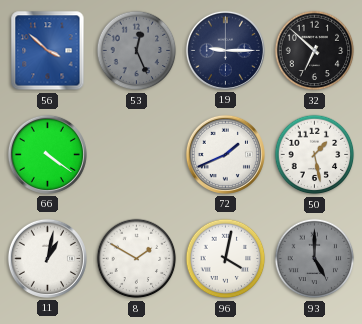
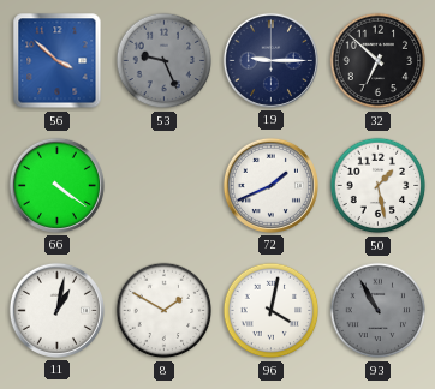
53: 12:26 -> 9:26
93: 5:00 -> 10:55
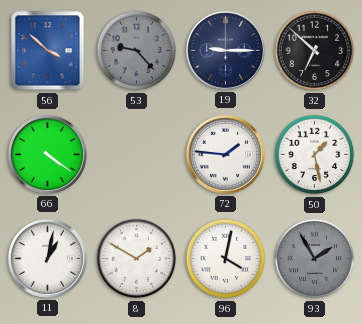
53: 9:26 -> 9:23
72: 1:41 -> 1:46
93: 10:55 -> 1:55
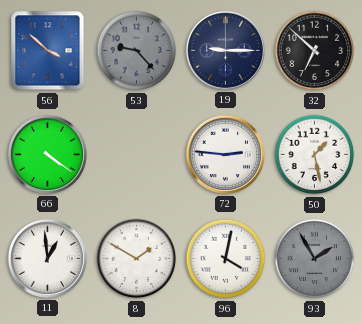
72: 1:46 -> 2:46
11: 1:02 -> 12:59
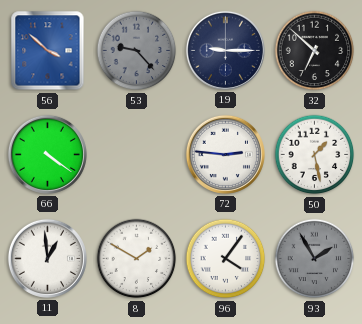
96: 4:02 -> 4:06
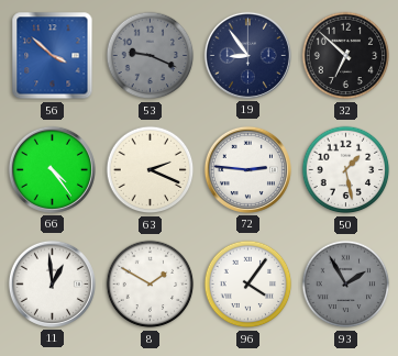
53: 9:23 -> 9:19
19: 9:15 -> 8:54
66: 4:21 -> 4:24
63: none -> 2:19
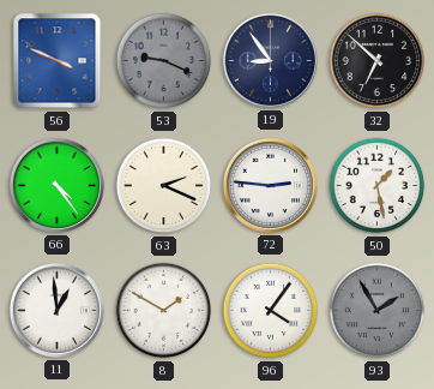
56: 3:52 -> 3:49
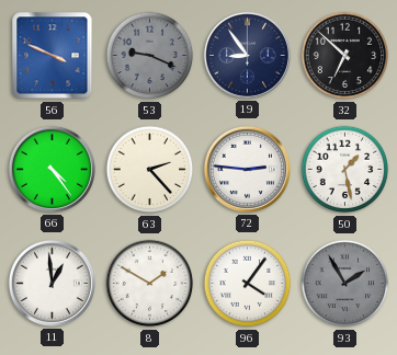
63: 2:19 -> 2:23
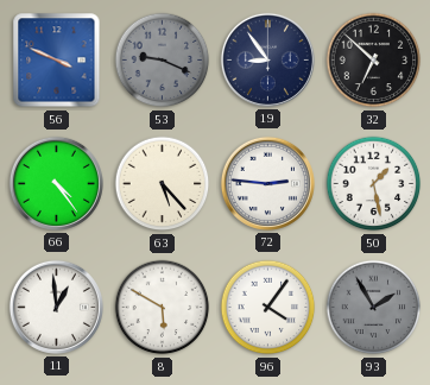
63: 2:23 -> 5:23
8: 1:50 -> 5:50
